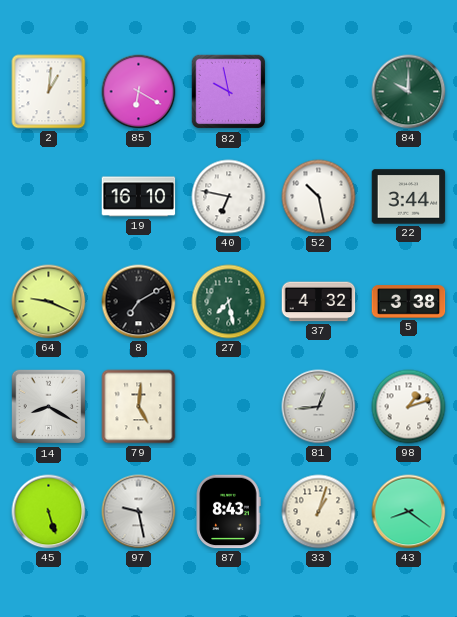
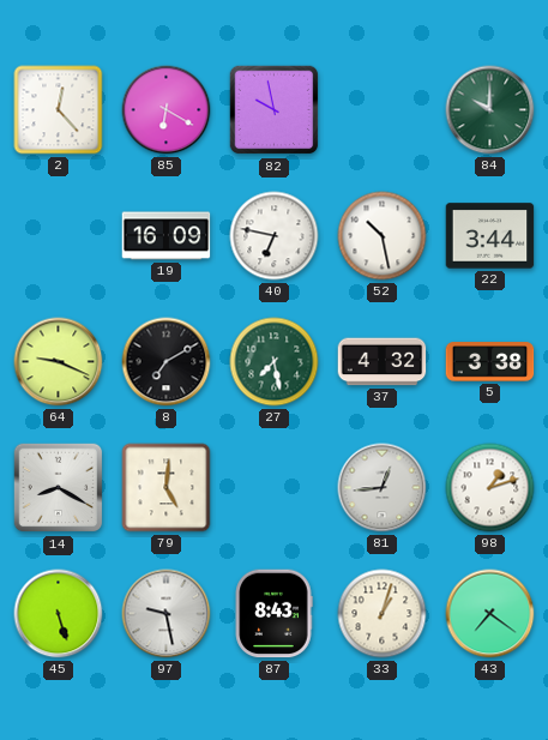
2: 1:01 -> 12:23
19: 16:10 -> 16:09
43: 8:21 -> 7:21
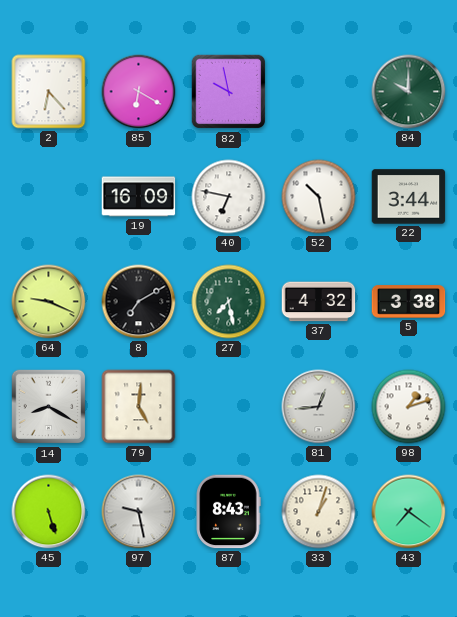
2: 12:23 -> 6:23
